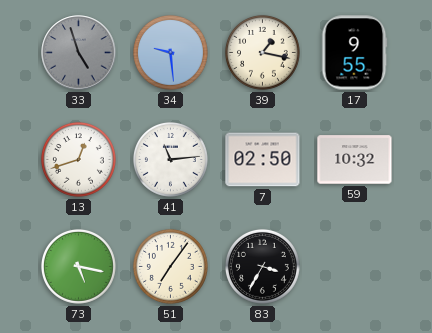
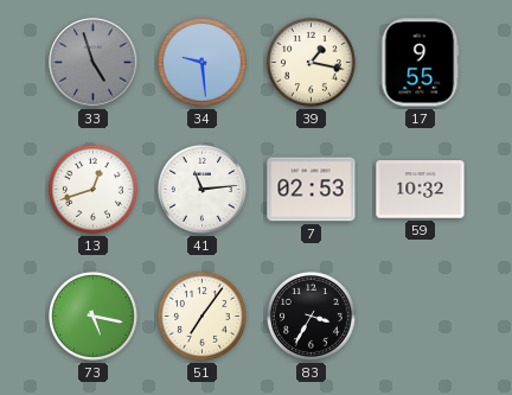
7: 02:50 -> 02:53
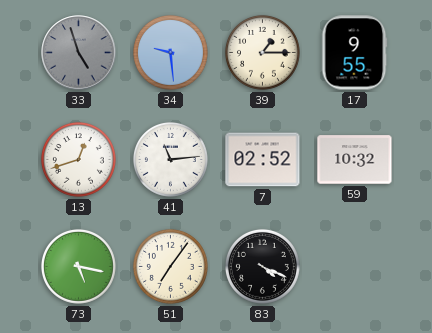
39: 1:17 -> 1:15
7: 02:53 -> 02:52
83: 3:35 -> 4:19
